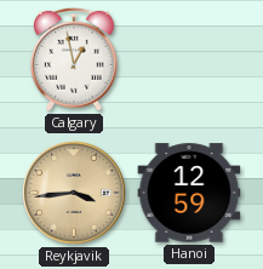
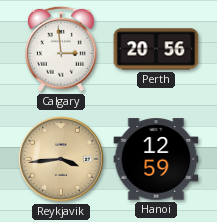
Calgary: 12:58 -> 2:59
Perth: none -> 20:56
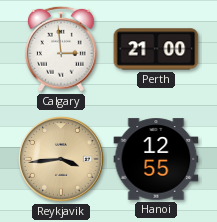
Perth: 20:56 -> 21:00
Hanoi: 12:59 -> 12:55
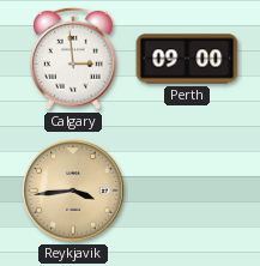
Perth: 21:00 -> 09:00
Hanoi: 12:55 -> none
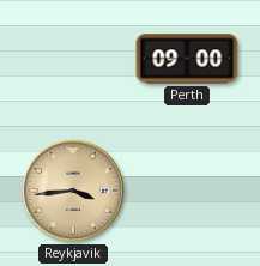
Calgary: 2:59 -> none
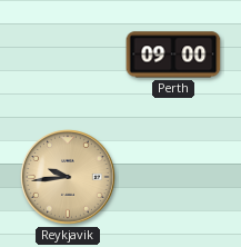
Reykjavik: 3:44 -> 9:44
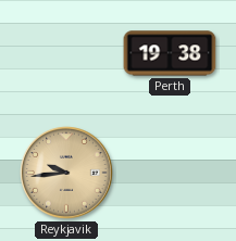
Perth: 09:00 -> 19:38
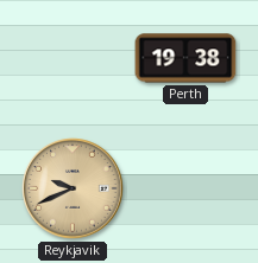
Reykjavik: 9:44 -> 9:41
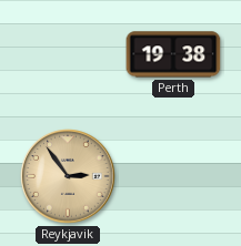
Reykjavik: 9:41 -> 2:54
